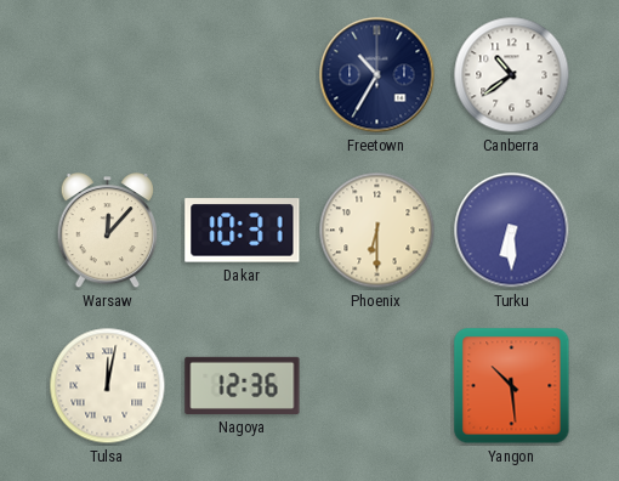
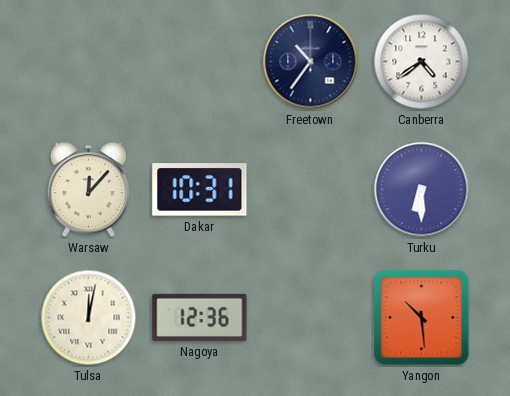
Freetown: 10:35 -> 10:36
Canberra: 10:39 -> 4:39
Phoenix: 6:30 -> none
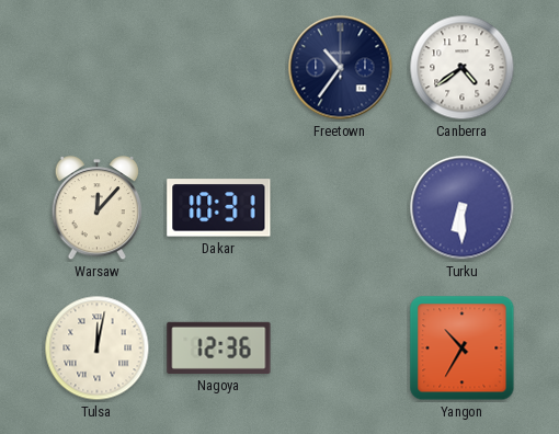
Yangon: 10:29 -> 10:35
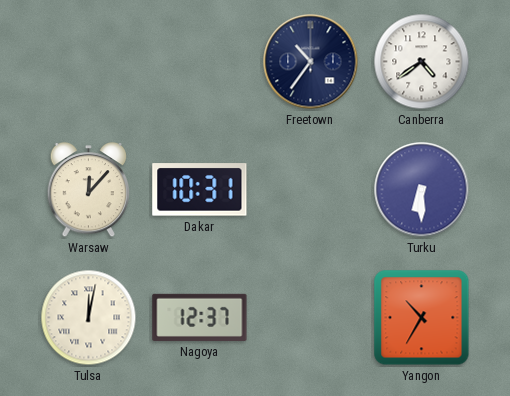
Nagoya: 12:36 -> 12:37
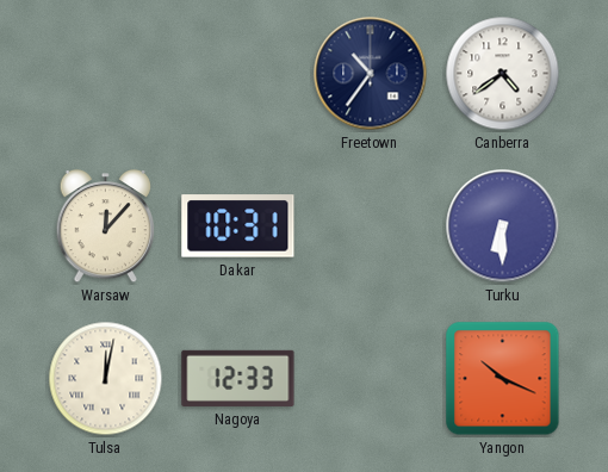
Nagoya: 12:37 -> 12:33
Yangon: 10:35 -> 10:19
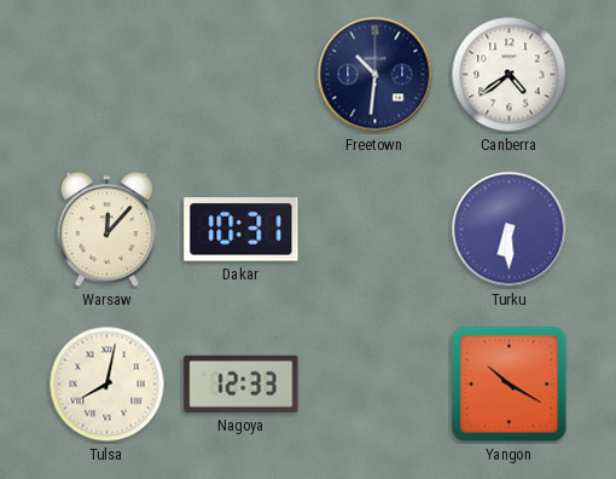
Freetown: 10:36 -> 10:31
Tulsa: 12:02 -> 8:02
Yangon: 10:19 -> 10:20
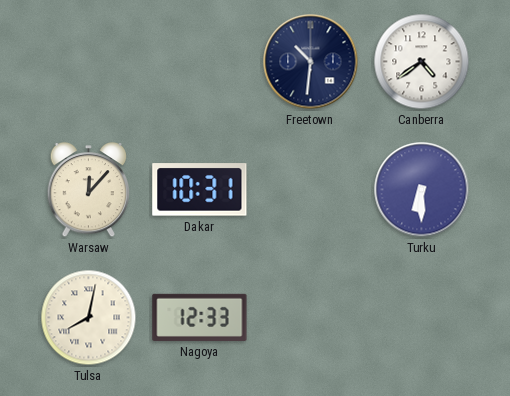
Yangon: 10:20 -> none
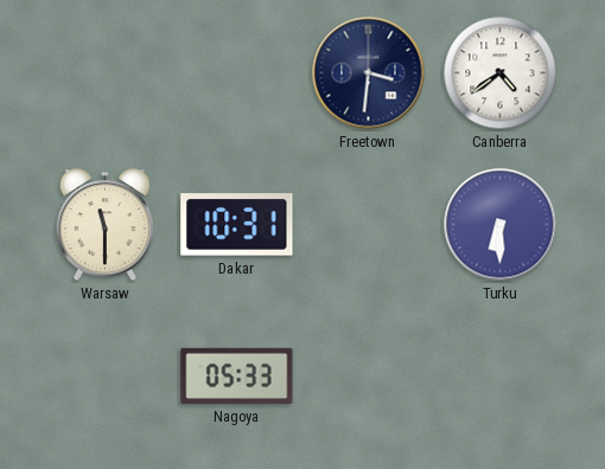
Freetown: 10:31 -> 3:31
Warsaw: 12:07 -> 11:30
Tulsa: 8:02 -> none
Nagoya: 12:33 -> 05:33
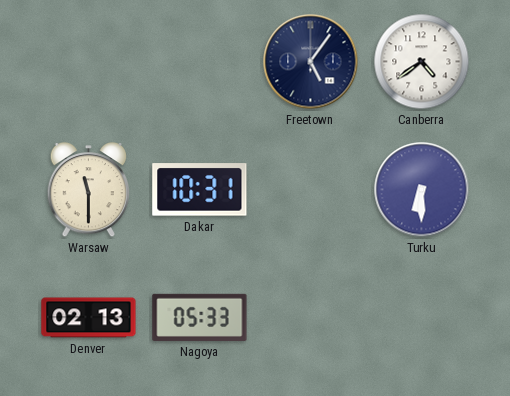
Freetown: 3:31 -> 5:06
Denver: none -> 02:13
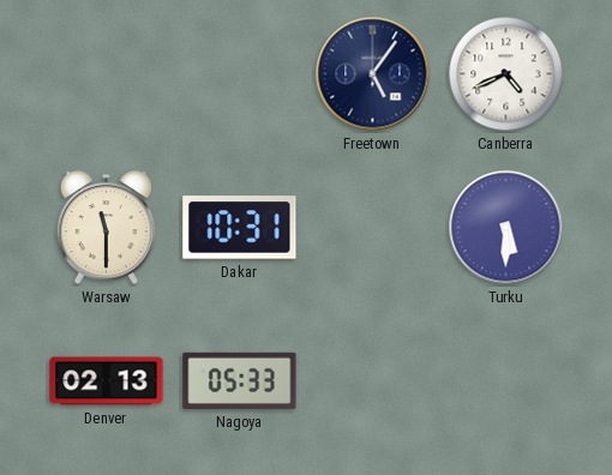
Canberra: 4:39 -> 4:41
Turku: 6:30 -> 5:30
